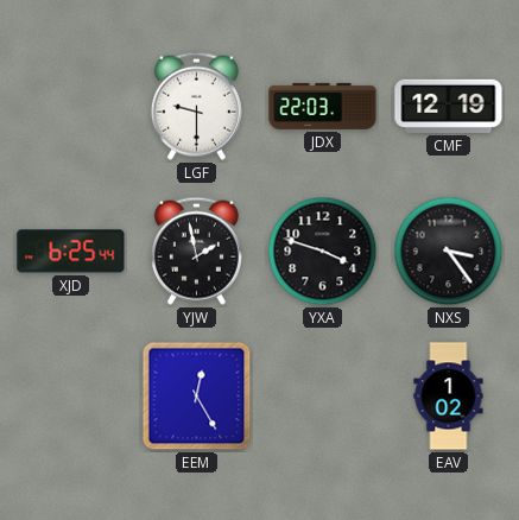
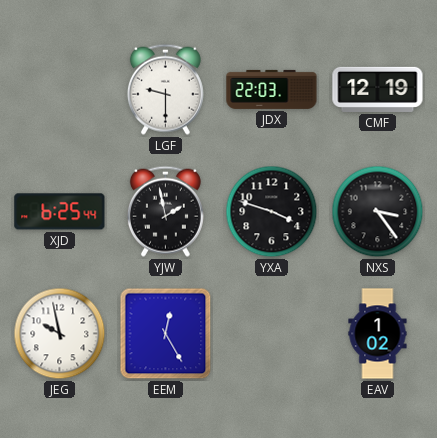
JEG: none -> 9:58
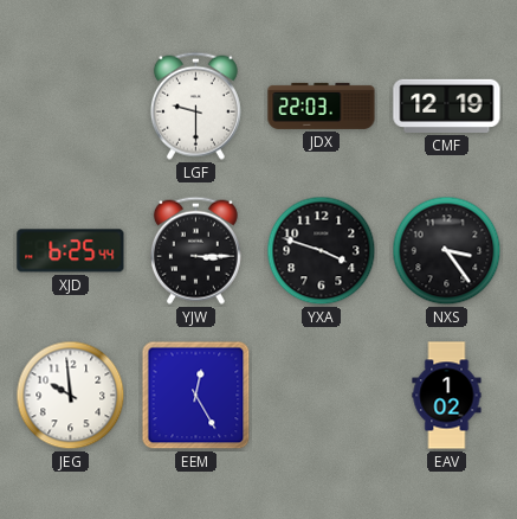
YJW: 1:58 -> 3:15
JEG: 9:58 -> 9:59
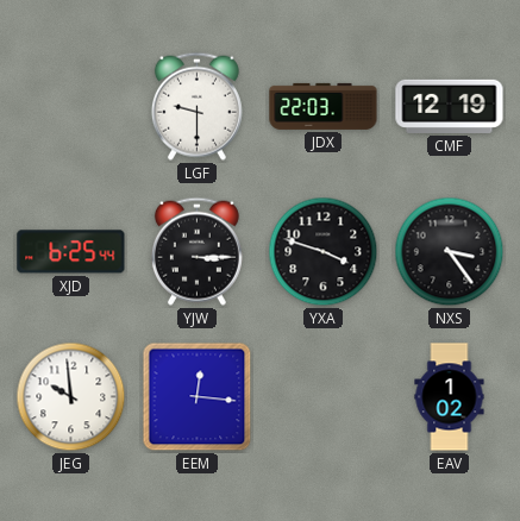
EEM: 12:25 -> 12:16
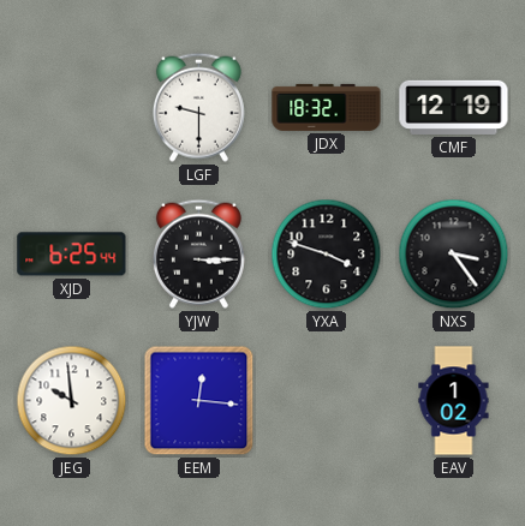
JDX: 22:03 -> 18:32
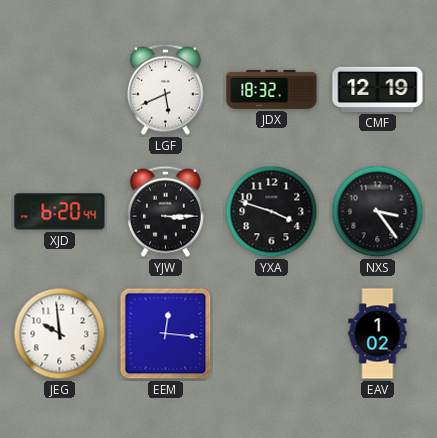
LGF: 9:30 -> 5:41
XJD: 6:25 -> 6:20
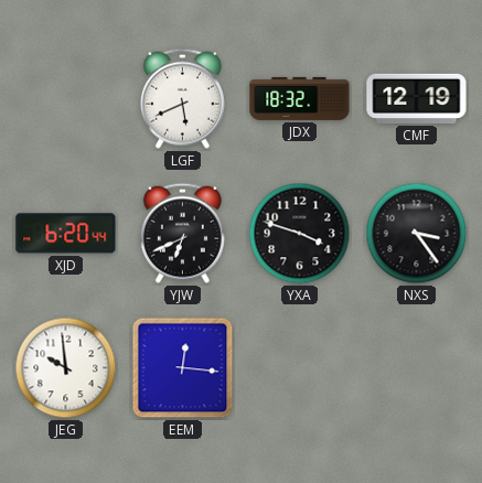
YJW: 3:15 -> 6:41
EAV: 1:02 -> none
